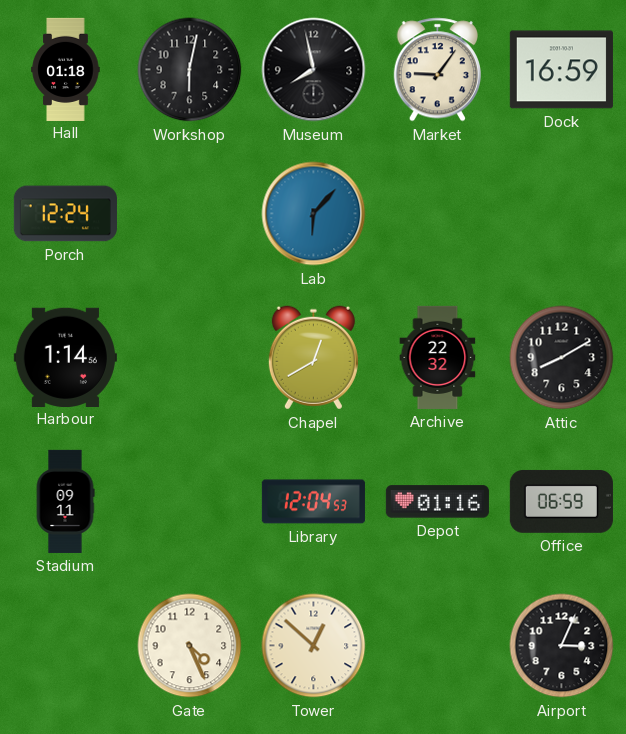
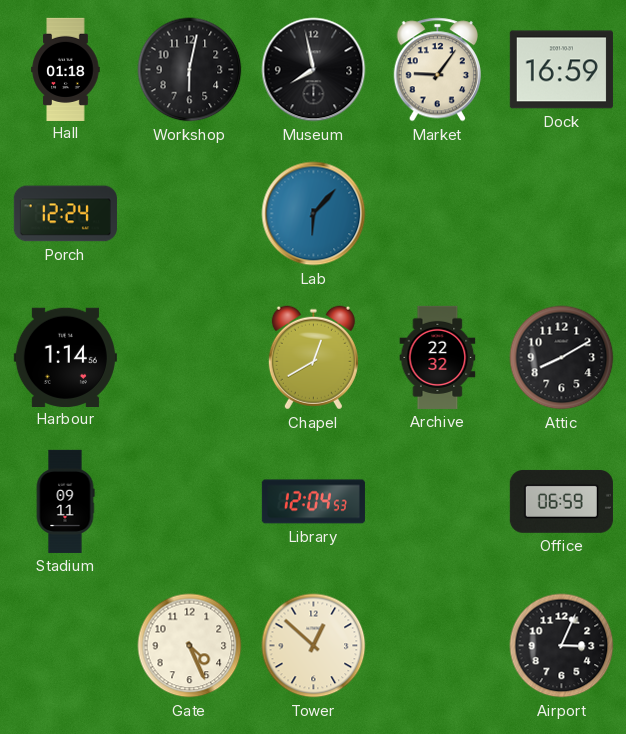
Depot: 01:16 -> none
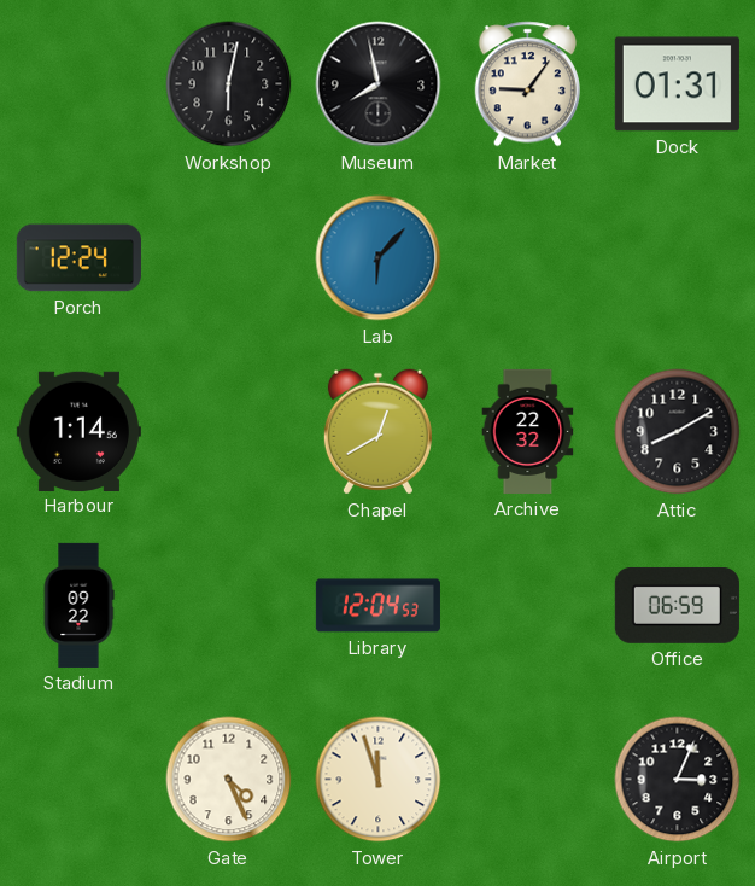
Hall: 01:18 -> none
Dock: 16:59 -> 01:31
Stadium: 09:11 -> 09:22
Tower: 12:52 -> 11:57
